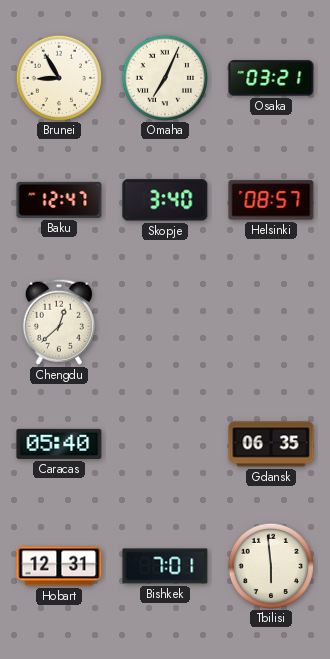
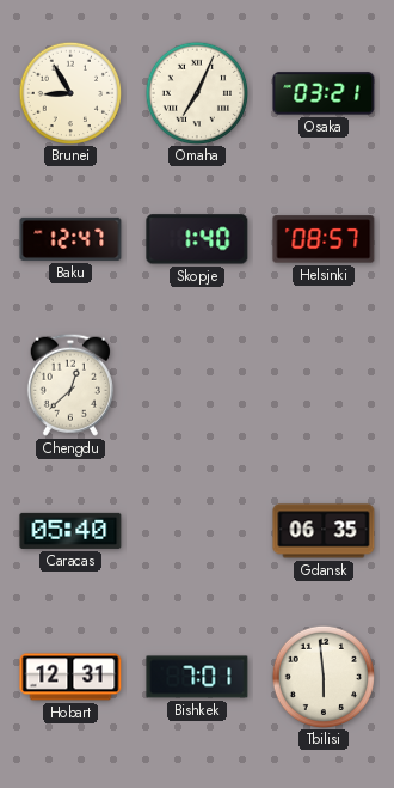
Skopje: 3:40 -> 1:40
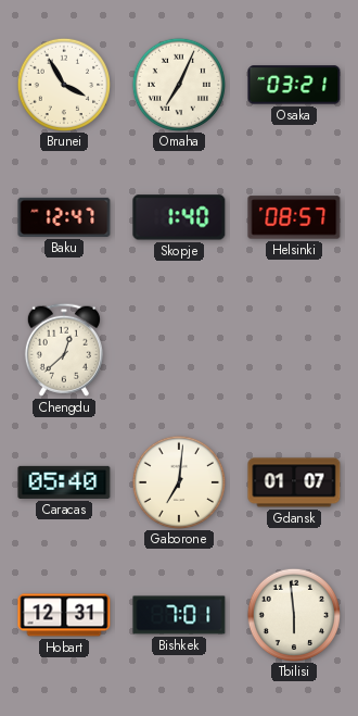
Brunei: 8:55 -> 3:55
Gaborone: none -> 7:01
Gdansk: 06:35 -> 01:07
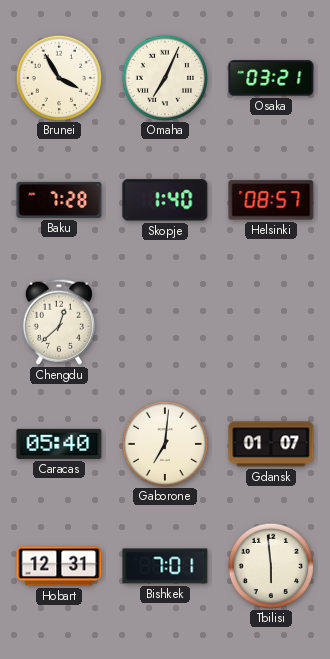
Baku: 12:47 -> 7:28
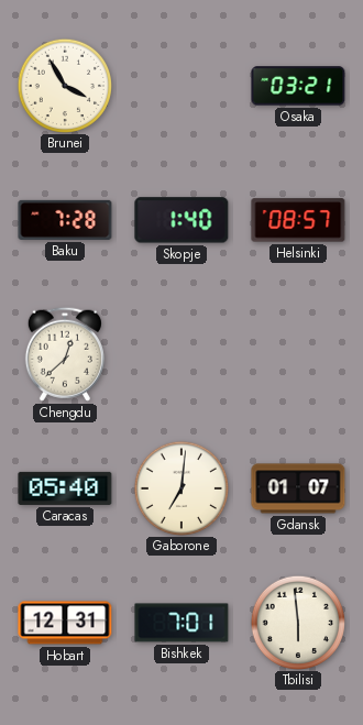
Omaha: 7:04 -> none
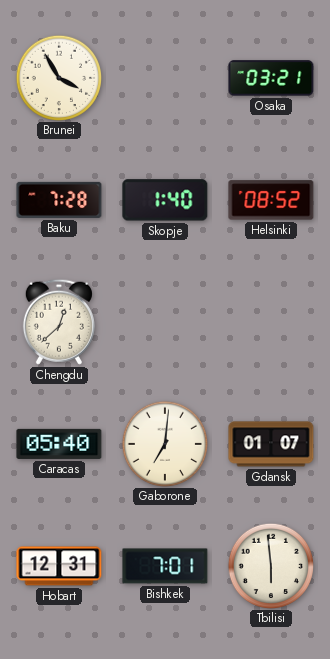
Helsinki: 08:57 -> 08:52
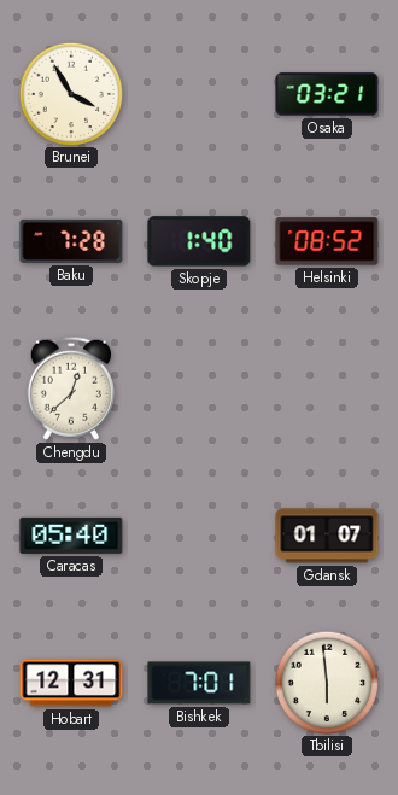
Gaborone: 7:01 -> none
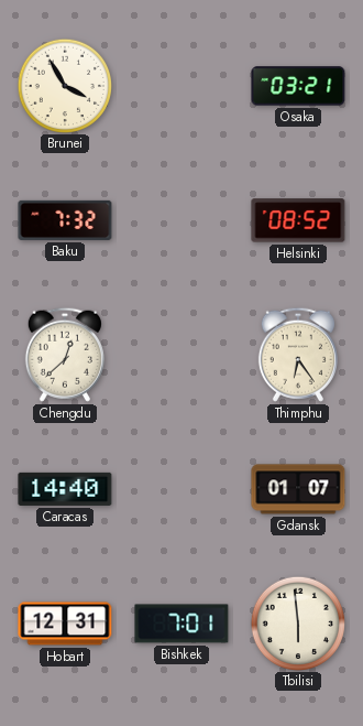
Baku: 7:28 -> 7:32
Skopje: 1:40 -> none
Thimphu: none -> 6:24
Caracas: 05:40 -> 14:40
